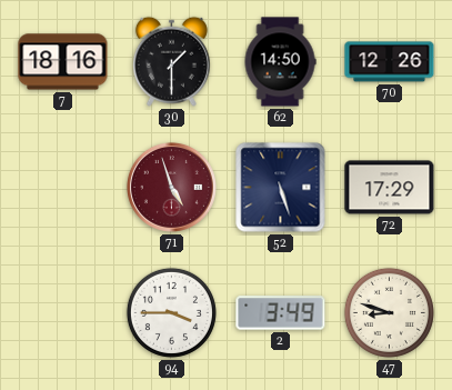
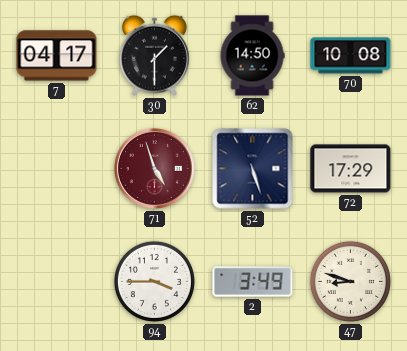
7: 18:16 -> 04:17
70: 12:26 -> 10:08
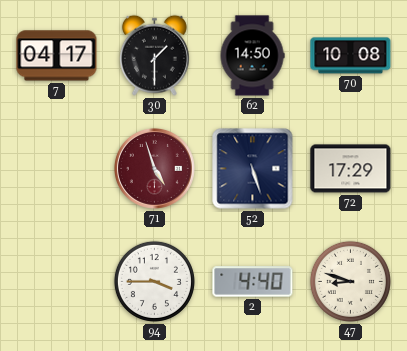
2: 3:49 -> 4:40
